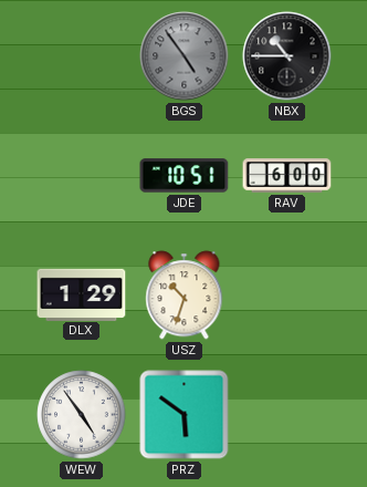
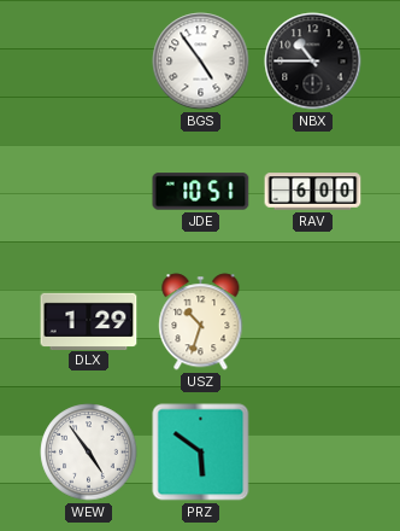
BGS dial: grey -> white
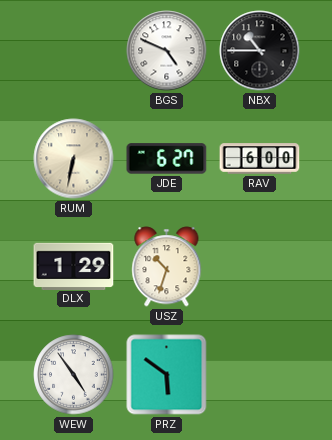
BGS: 4:54 -> 4:49
RUM: none -> 6:32
JDE: 10:51 -> 6:27
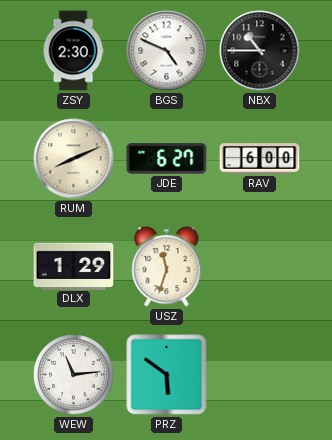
ZSY: none -> 2:30
RUM: 6:32 -> 8:11
USZ: 10:33 -> 11:33
WEW: 4:54 -> 11:14
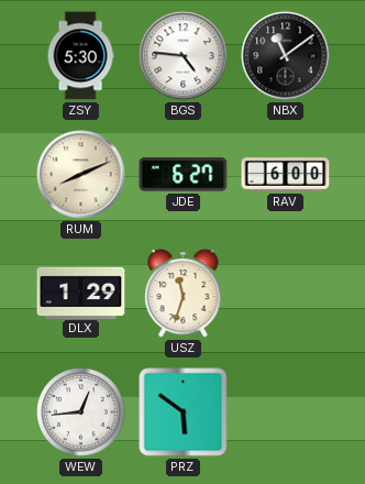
ZSY: 2:30 -> 5:30
BGS: 4:49 -> 4:46
NBX: 10:45 -> 11:09
WEW: 11:14 -> 12:44
